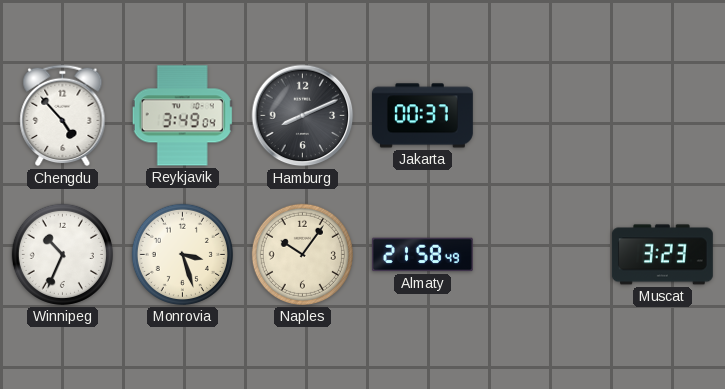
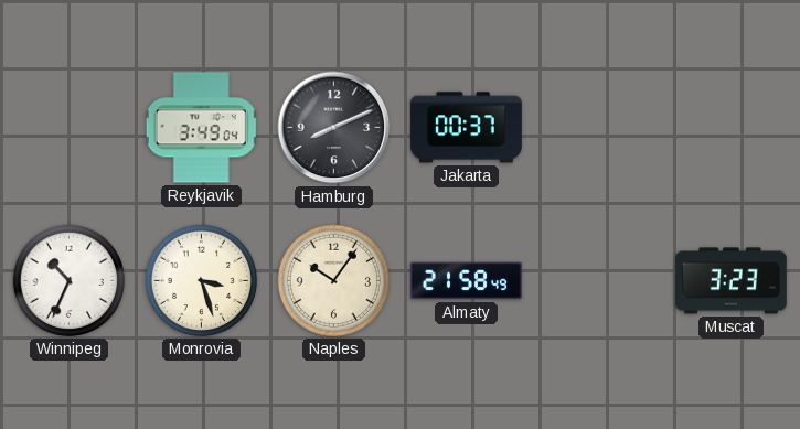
Chengdu: 4:53 -> none
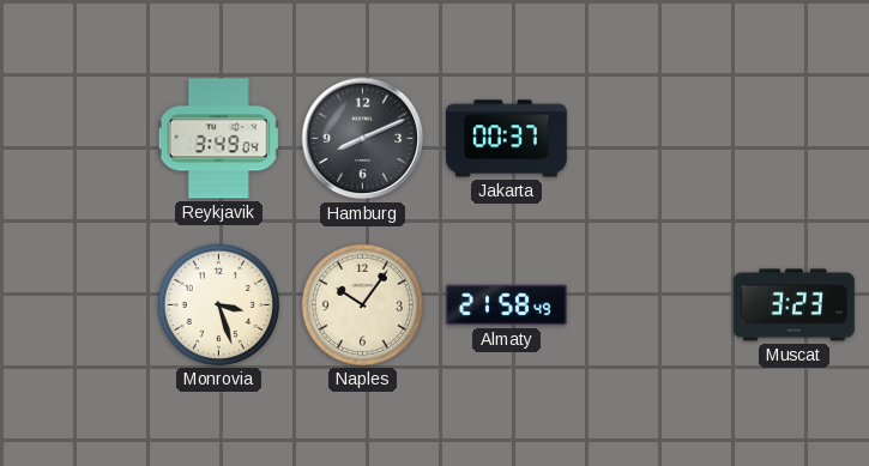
Winnipeg: 10:34 -> none
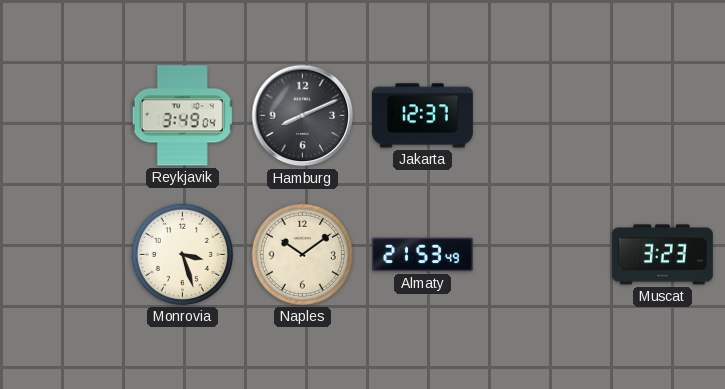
Jakarta: 00:37 -> 12:37
Naples: 10:06 -> 10:09
Almaty: 21:58 -> 21:53
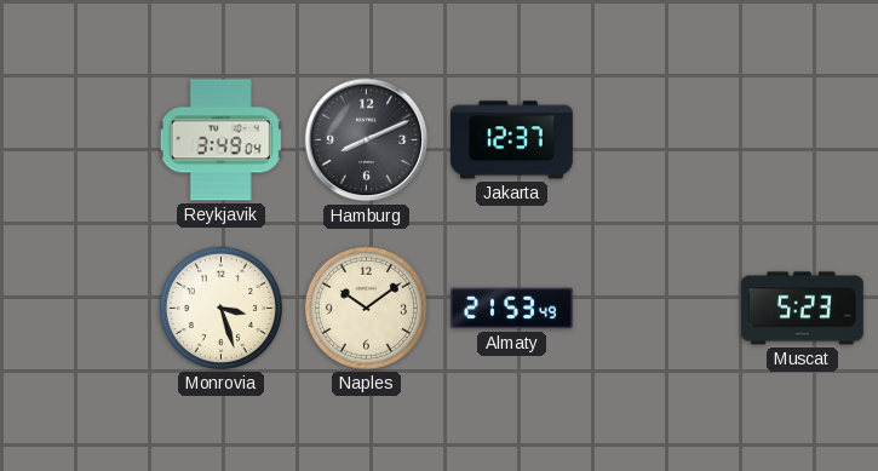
Muscat: 3:23 -> 5:23
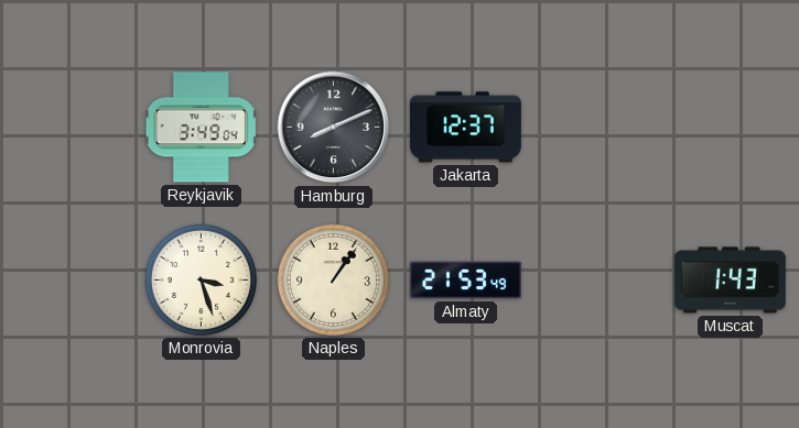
Naples: 10:09 -> 1:06
Muscat: 5:23 -> 1:43
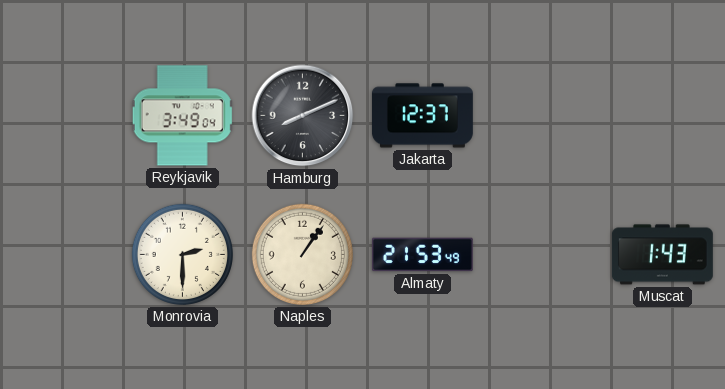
Monrovia: 3:27 -> 2:30
